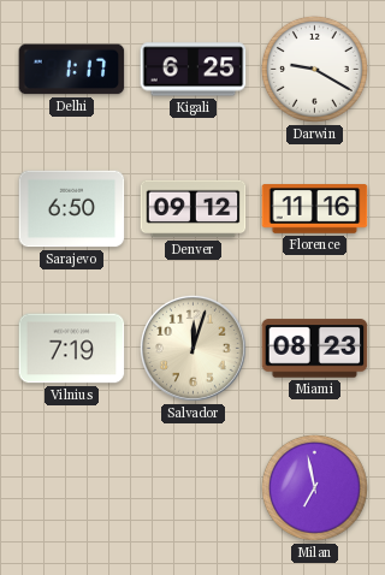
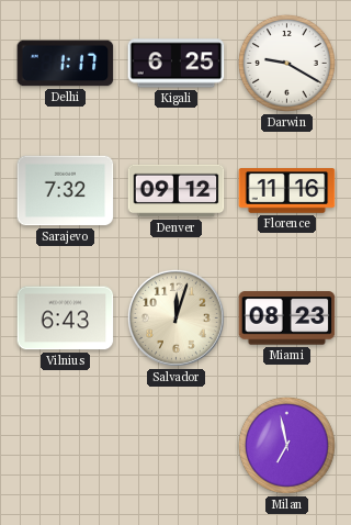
Sarajevo: 6:50 -> 7:32
Vilnius: 7:19 -> 6:43
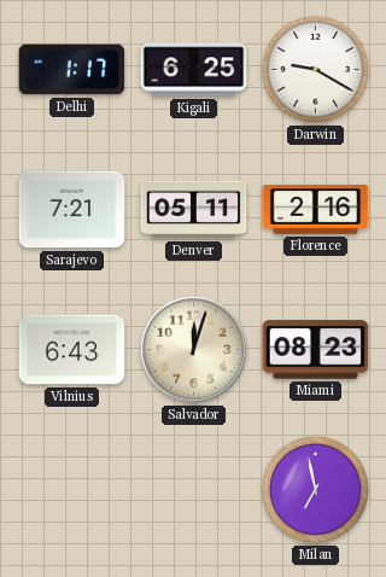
Sarajevo: 7:32 -> 7:21
Denver: 09:12 -> 05:11
Florence: 11:16 -> 2:16
